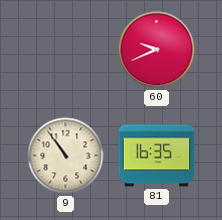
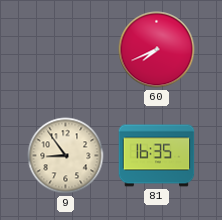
60: 9:41 -> 7:41
9: 10:54 -> 8:54
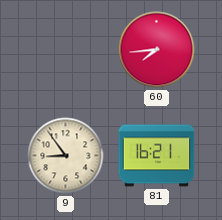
60: 7:41 -> 7:44
81: 16:35 -> 16:21
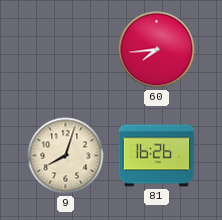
9: 8:54 -> 8:03
81: 16:21 -> 16:26
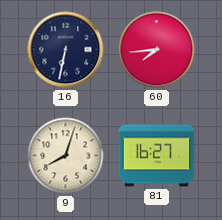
16: none -> 6:32
81: 16:26 -> 16:27
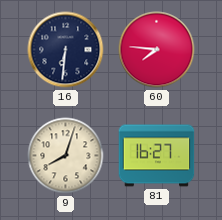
16: 6:32 -> 6:31
60: 7:44 -> 7:46
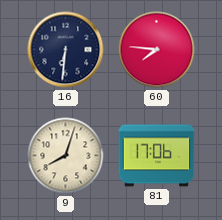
81: 16:27 -> 17:06
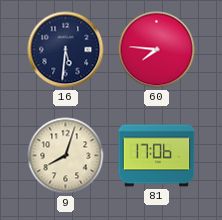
16: 6:31 -> 5:31
